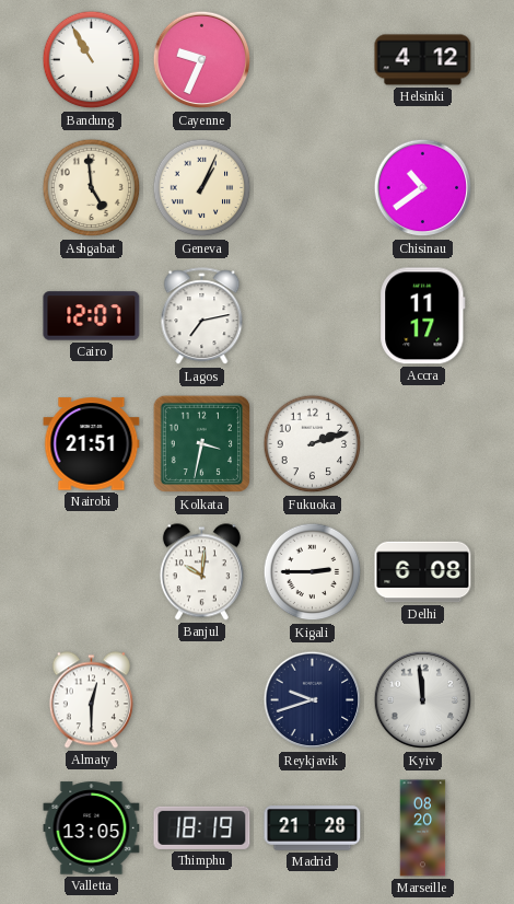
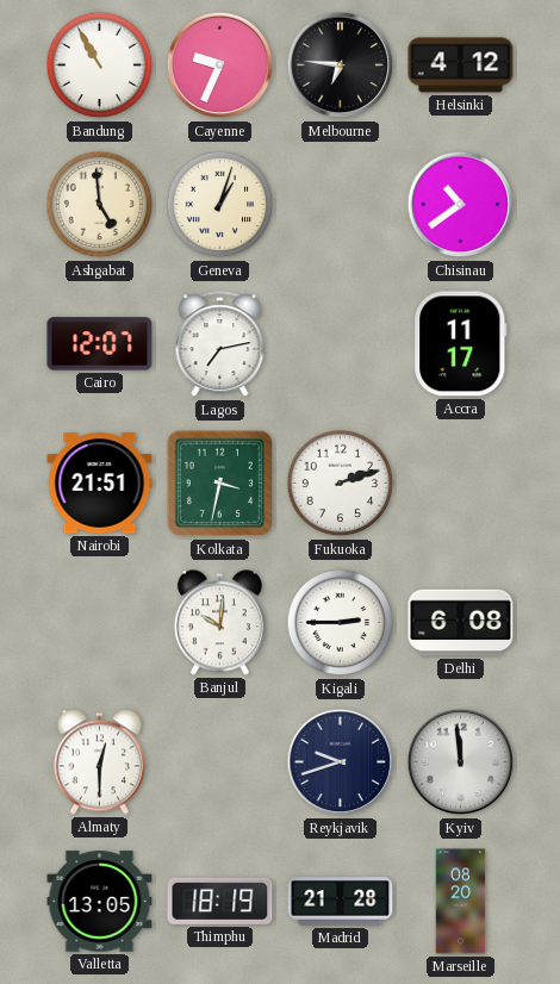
Melbourne: none -> 6:46
Geneva: 1:04 -> 1:03
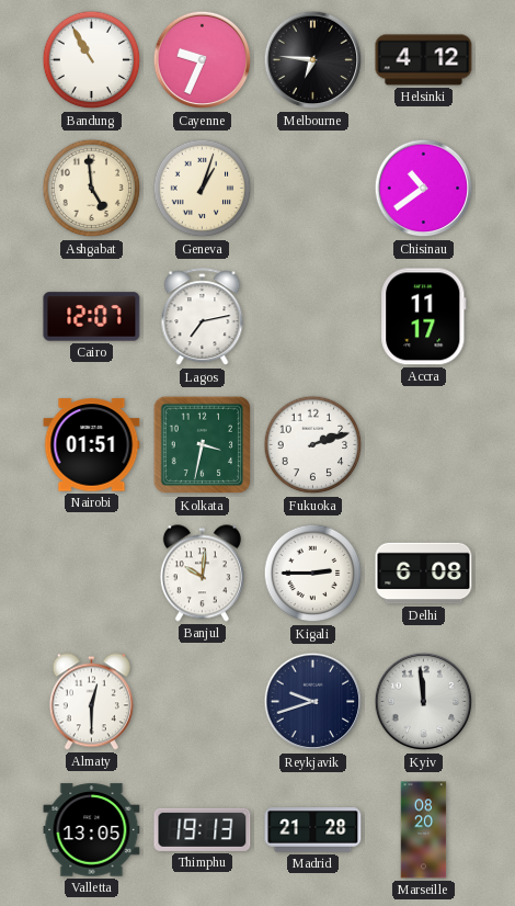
Nairobi: 21:51 -> 01:51
Thimphu: 18:19 -> 19:13
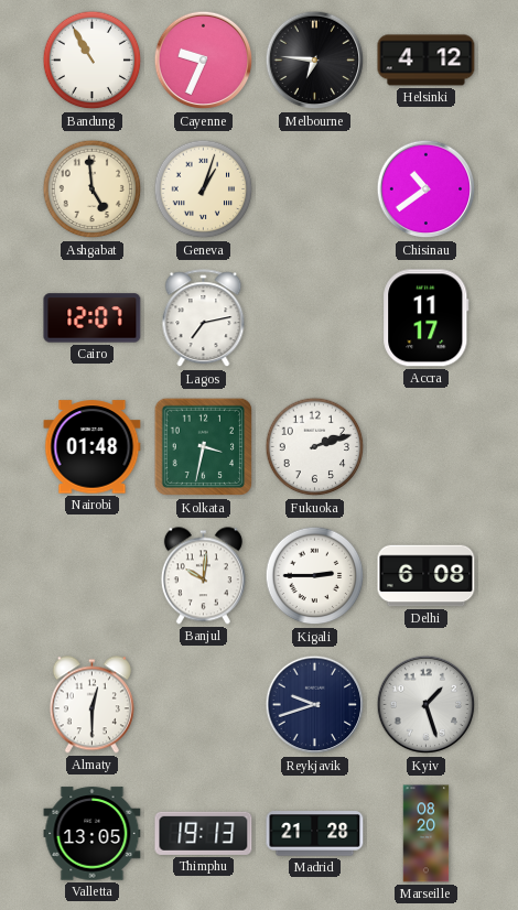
Nairobi: 01:51 -> 01:48
Kyiv: 11:59 -> 1:27
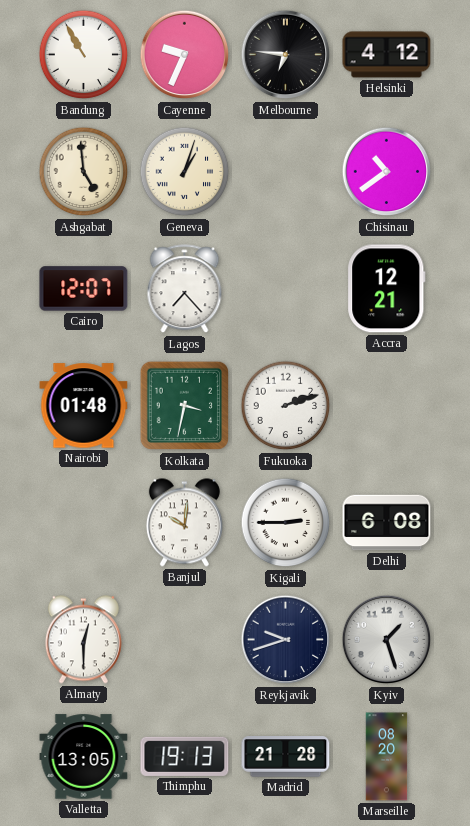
Lagos: 7:13 -> 7:23
Accra: 11:17 -> 12:21
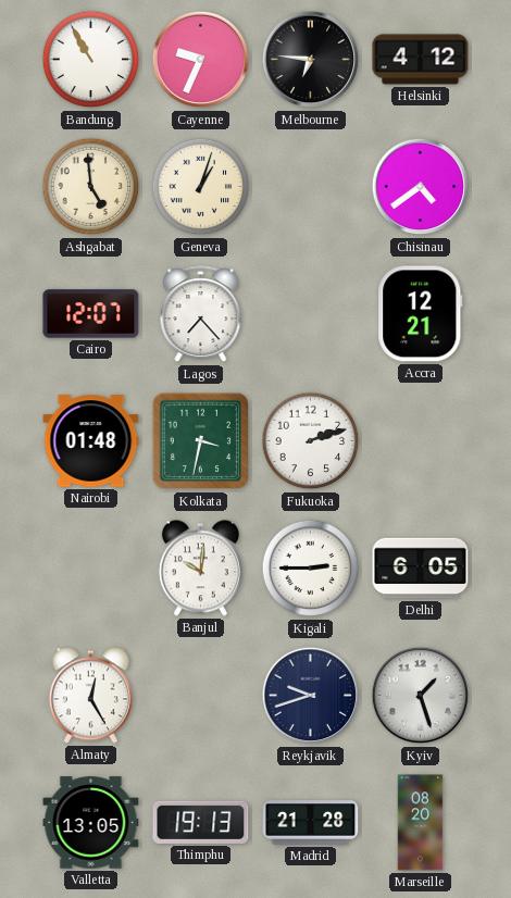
Chisinau: 10:39 -> 4:39
Delhi: 6:08 -> 6:05
Almaty: 12:30 -> 12:25
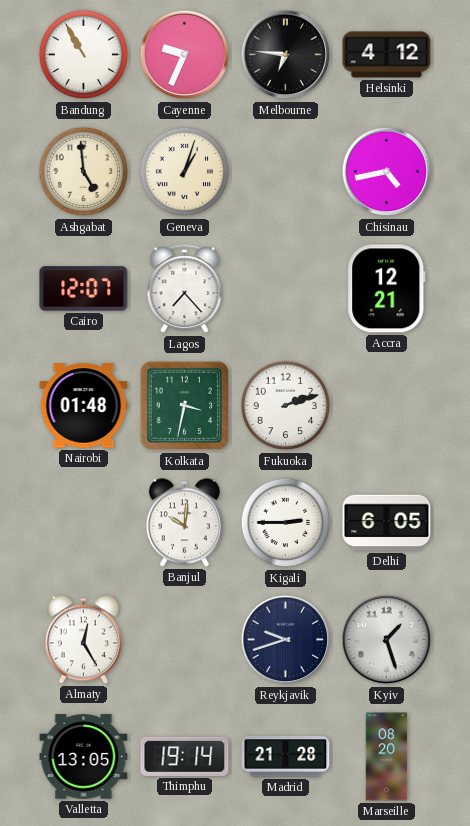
Chisinau: 4:39 -> 4:43
Thimphu: 19:13 -> 19:14
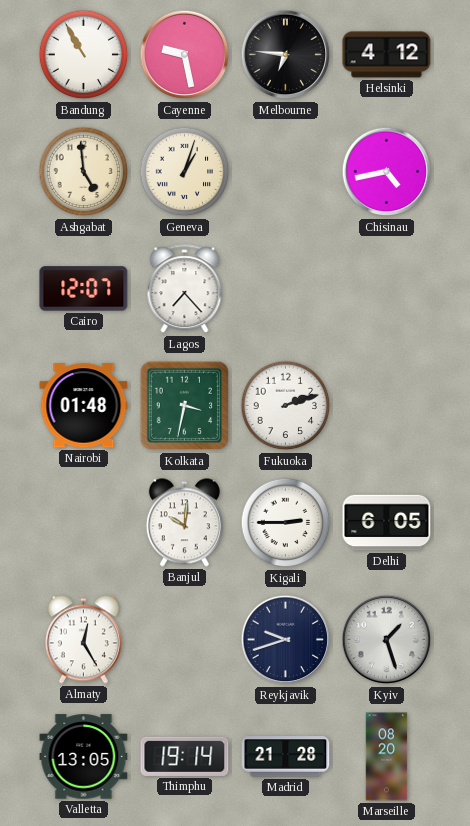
Cayenne: 9:34 -> 9:28
Accra: 12:21 -> none
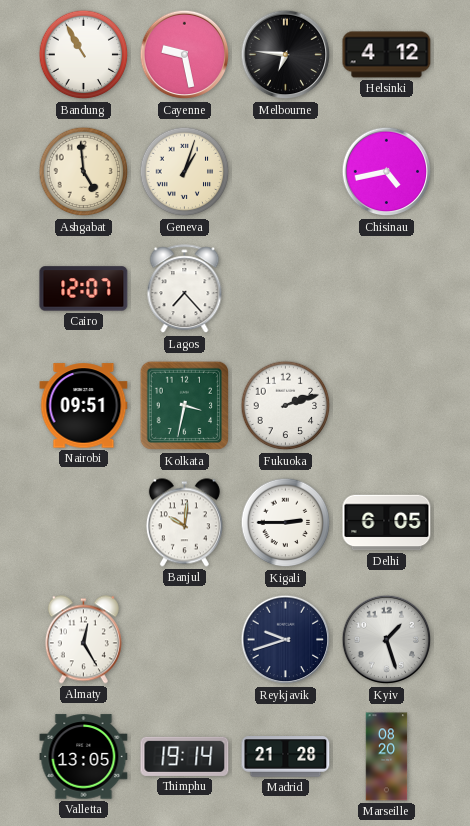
Nairobi: 01:48 -> 09:51
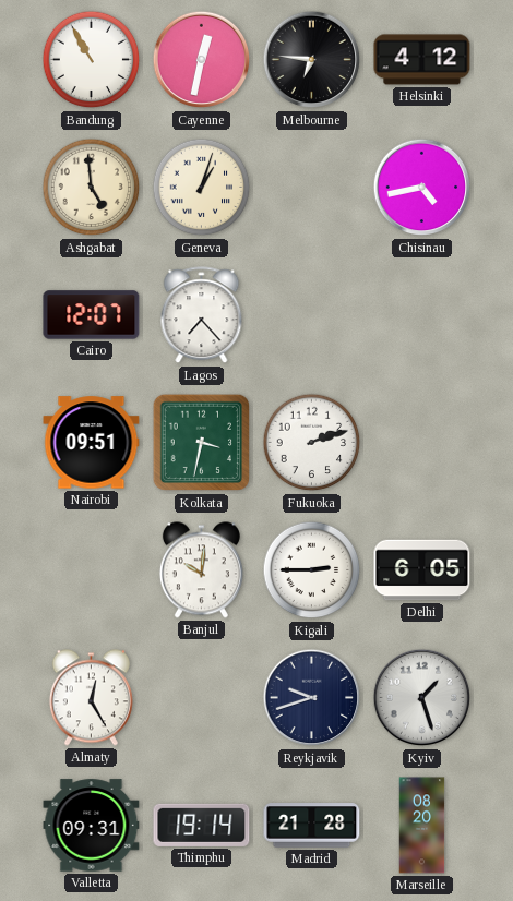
Cayenne: 9:28 -> 12:32
Valletta: 13:05 -> 09:31
